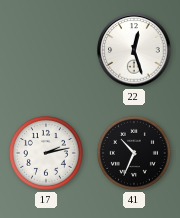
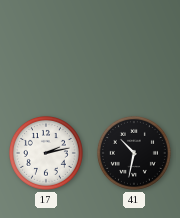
22: 12:27 -> none
41: 10:34 -> 10:32
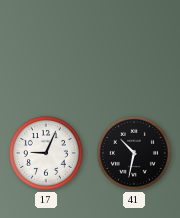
17: 2:13 -> 9:04
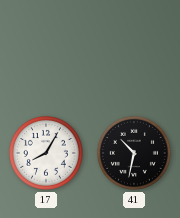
17: 9:04 -> 8:05
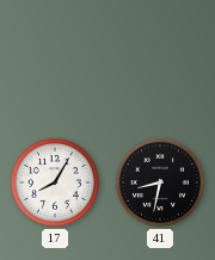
41: 10:32 -> 8:32
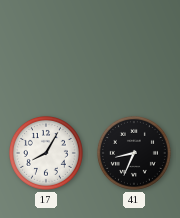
41: 8:32 -> 8:34
